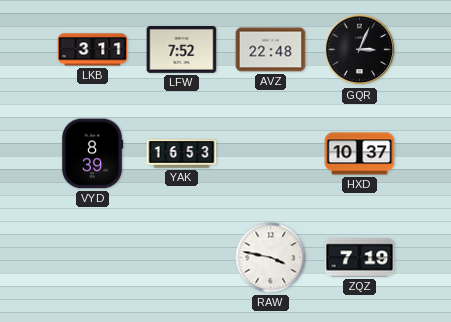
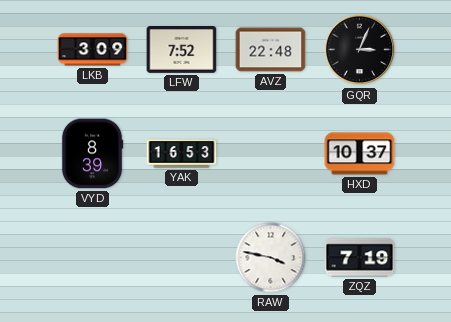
LKB: 3:11 -> 3:09
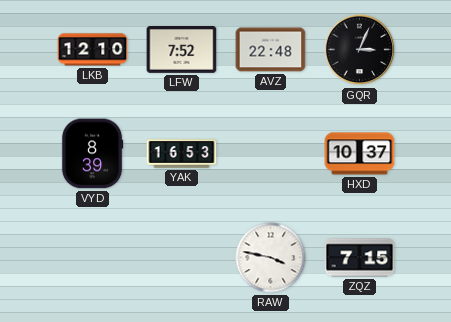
LKB: 3:09 -> 12:10
ZQZ: 7:19 -> 7:15
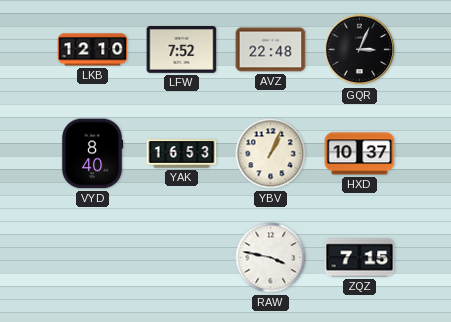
VYD: 8:39 -> 8:40
YBV: none -> 1:04
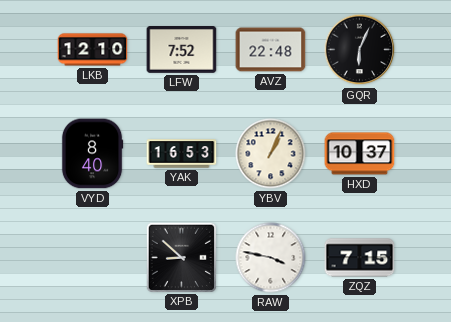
GQR: 3:04 -> 6:04
XPB: none -> 8:52
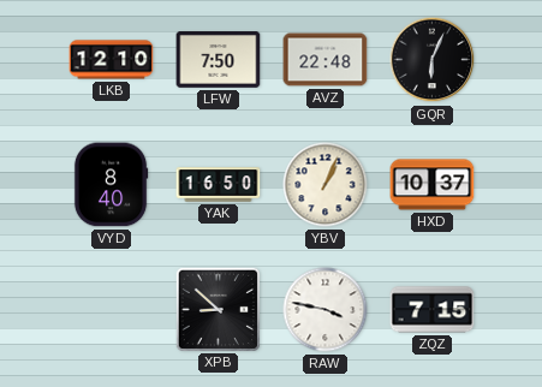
LFW: 7:52 -> 7:50
YAK: 16:53 -> 16:50
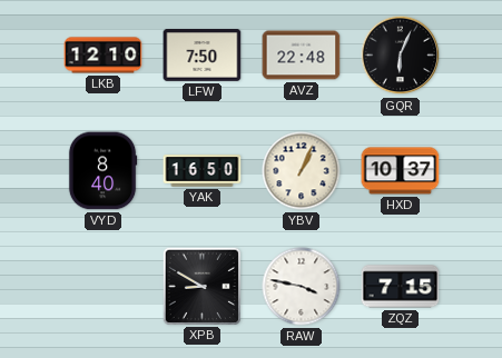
XPB: 8:52 -> 8:50
